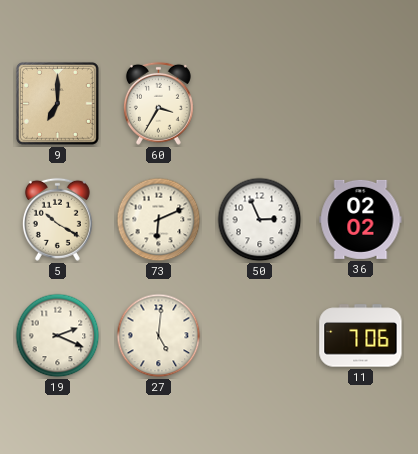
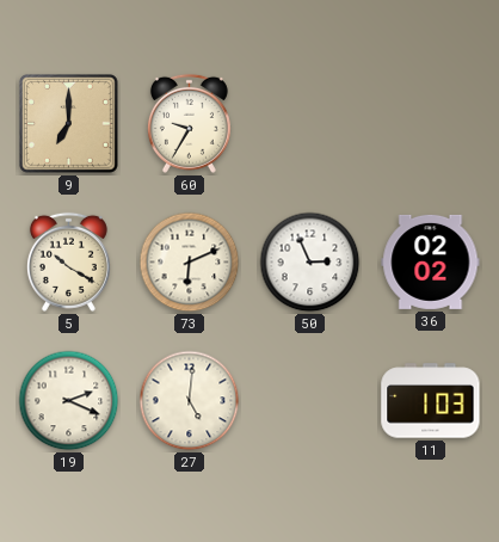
60: 3:35 -> 9:35
11: 7:06 -> 1:03
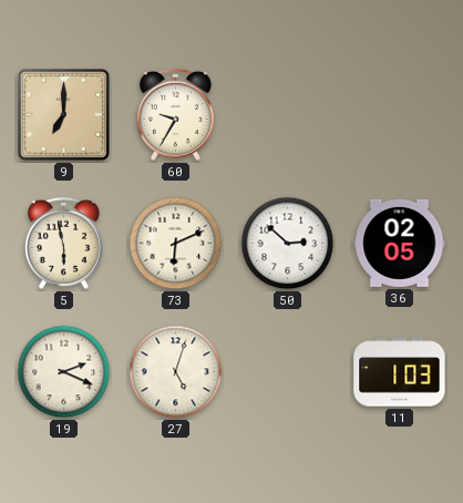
5: 10:20 -> 5:58
50: 2:56 -> 2:52
36: 02:02 -> 02:05
27: 5:01 -> 5:03
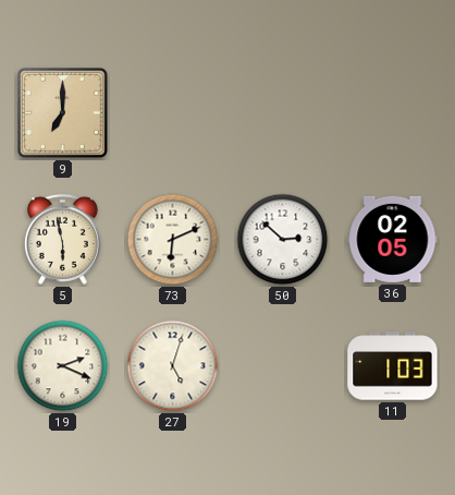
60: 9:35 -> none
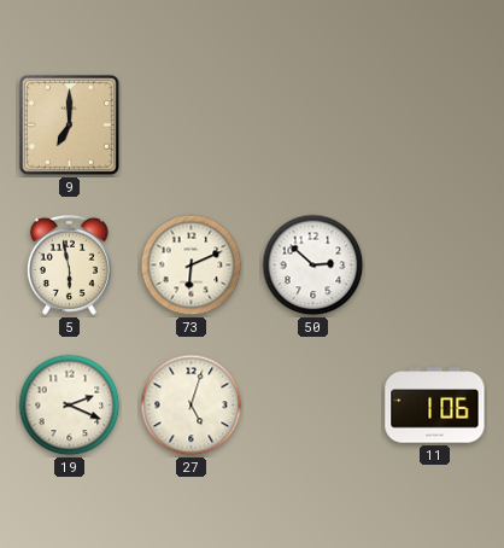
36: 02:05 -> none
11: 1:03 -> 1:06
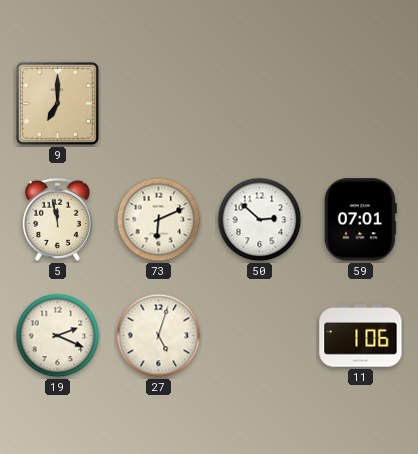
5: 5:58 -> 11:58
59: none -> 07:01
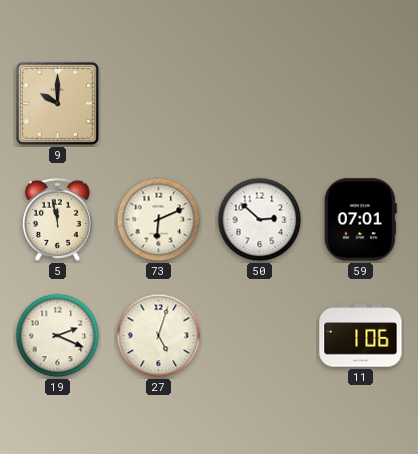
9: 7:00 -> 10:00
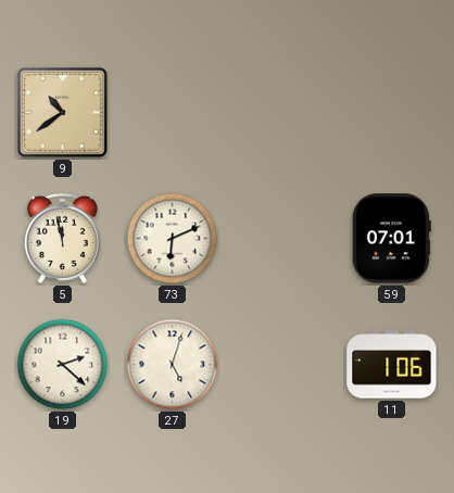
9: 10:00 -> 10:39
50: 2:52 -> none
19: 2:19 -> 2:22
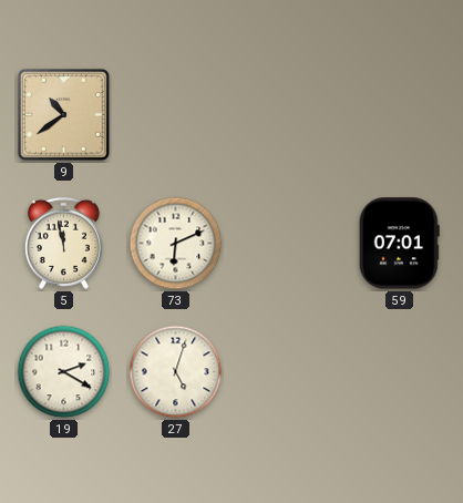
19: 2:22 -> 2:20
11: 1:06 -> none
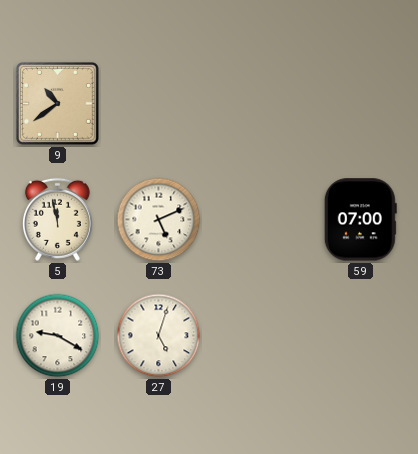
73: 6:11 -> 5:11
59: 07:01 -> 07:00
19: 2:20 -> 9:20
